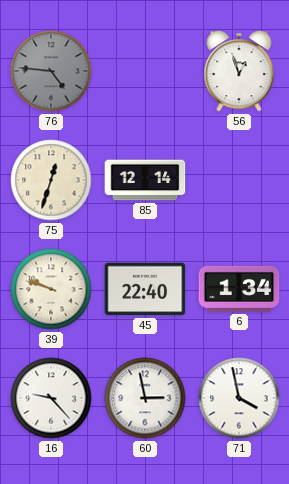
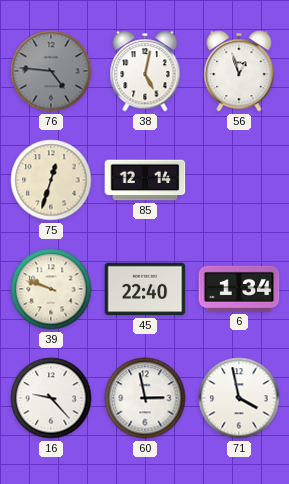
38: none -> 5:02
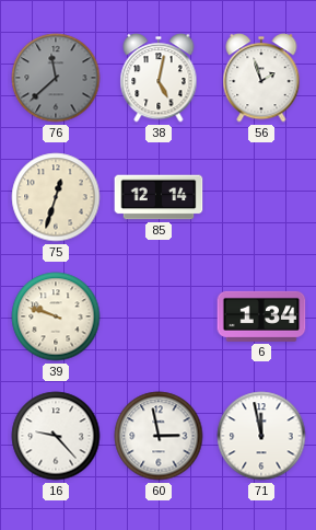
76: 4:46 -> 11:38
56: 12:57 -> 1:57
45: 22:40 -> none
71: 3:58 -> 11:58
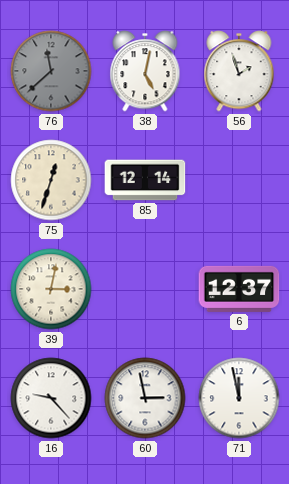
39: 9:48 -> 3:02
6: 1:34 -> 12:37
